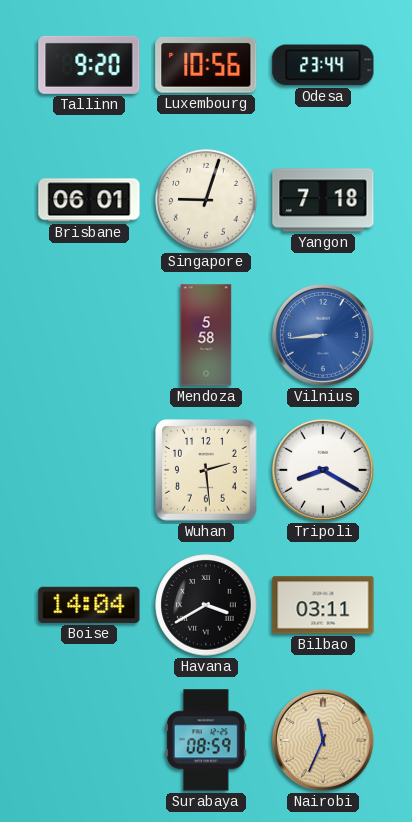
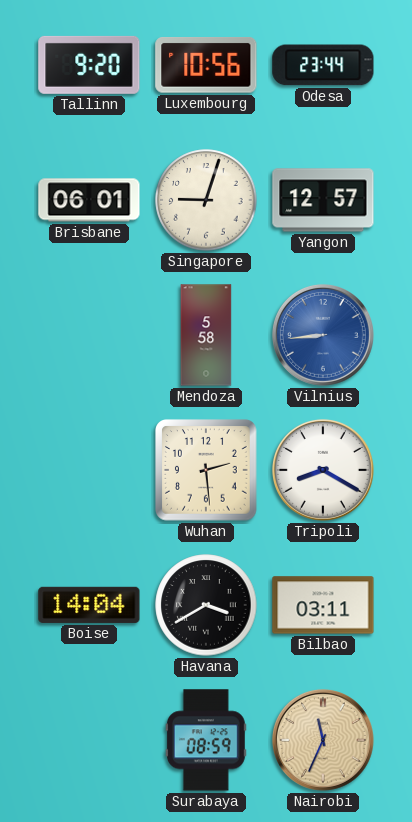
Yangon: 7:18 -> 12:57
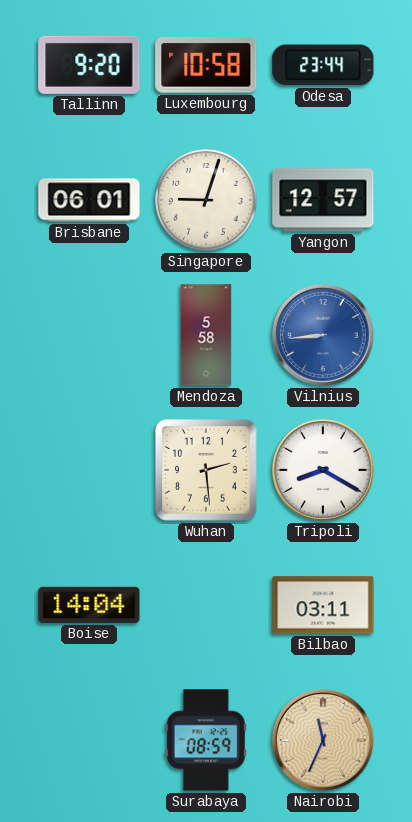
Luxembourg: 10:56 -> 10:58
Havana: 3:40 -> none
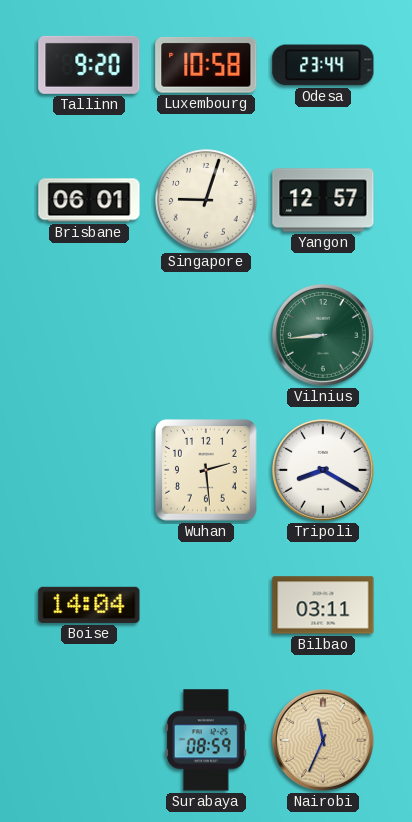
Mendoza: 5:58 -> none
Vilnius dial: blue -> green
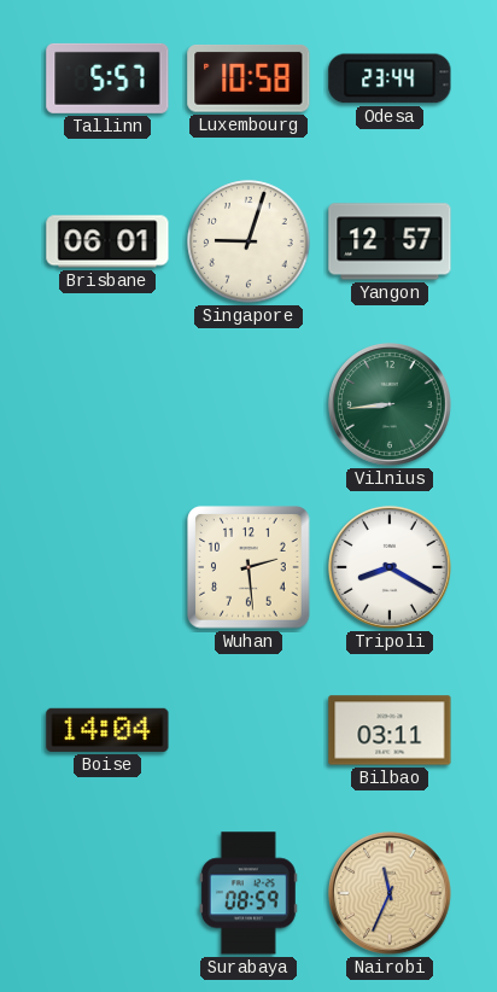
Tallinn: 9:20 -> 5:57
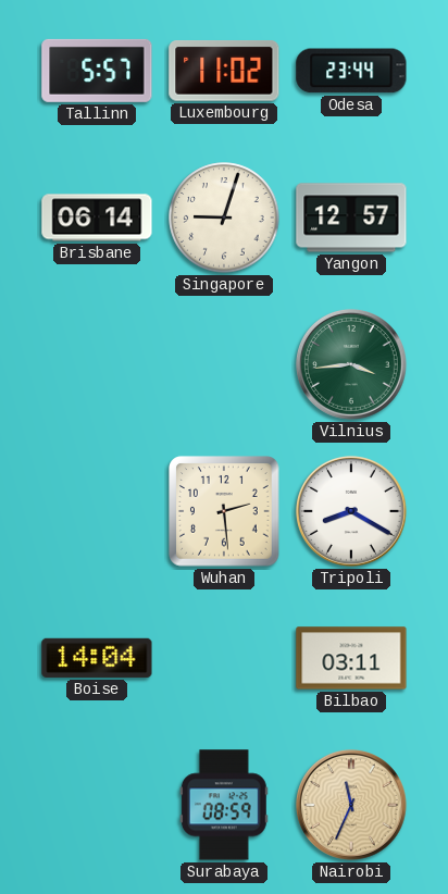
Luxembourg: 10:58 -> 11:02
Brisbane: 06:01 -> 06:14
Vilnius: 8:44 -> 3:44
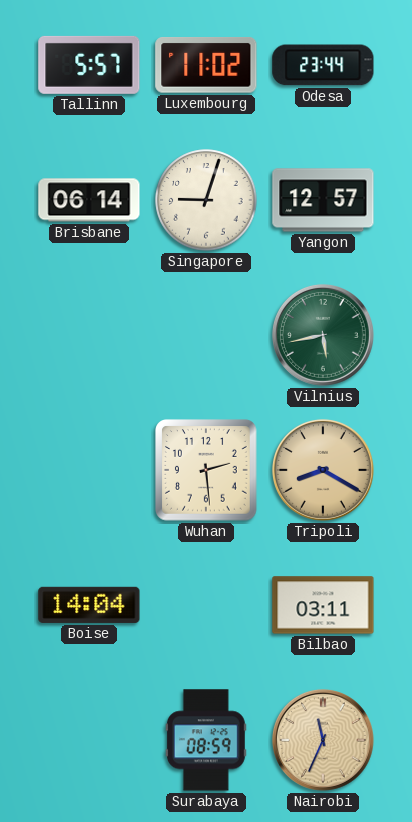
Vilnius: 3:44 -> 5:43
Tripoli dial: white -> champagne
